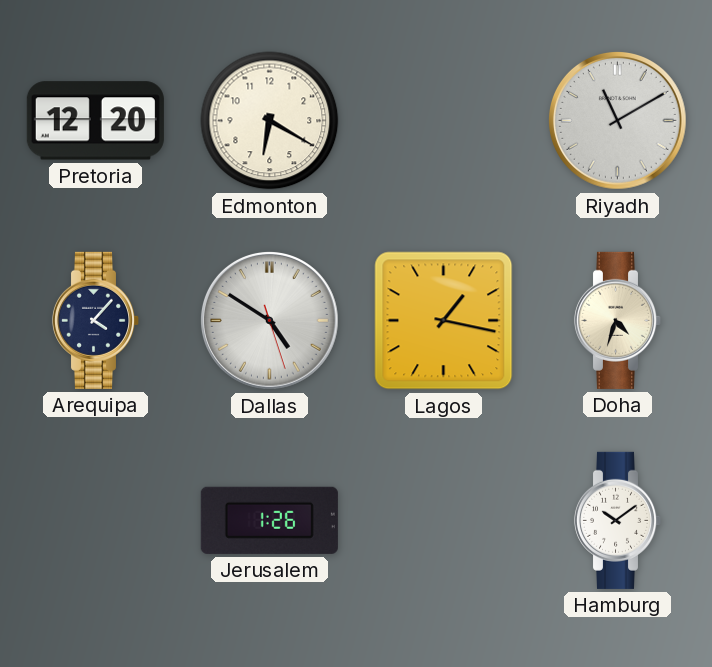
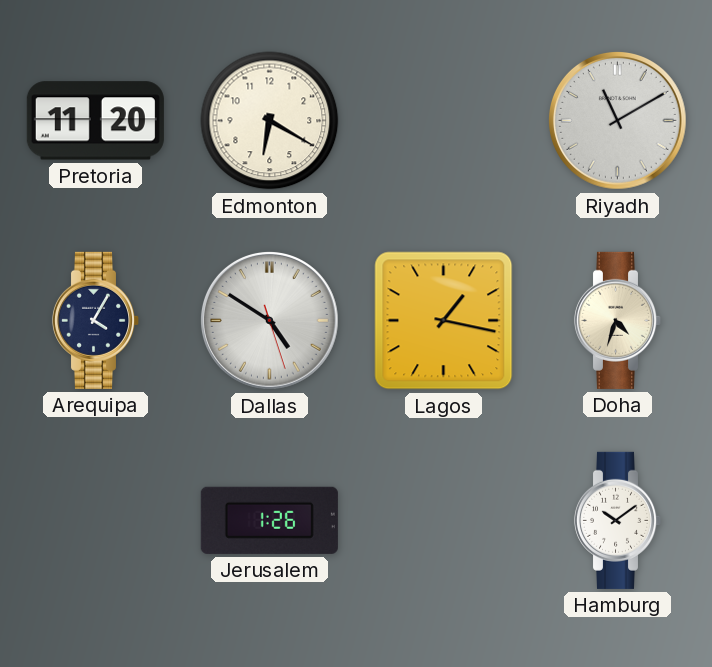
Pretoria: 12:20 -> 11:20
Arequipa: 4:07 -> 4:05
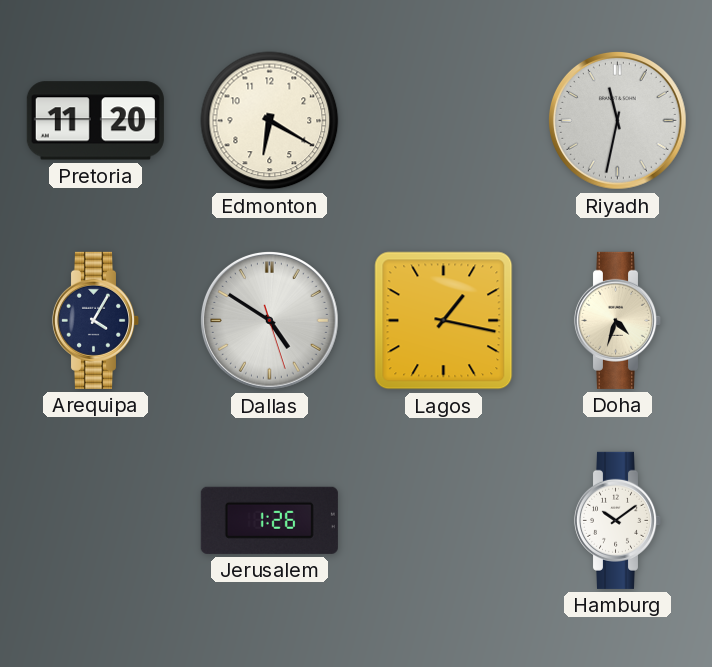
Riyadh: 11:10 -> 11:32
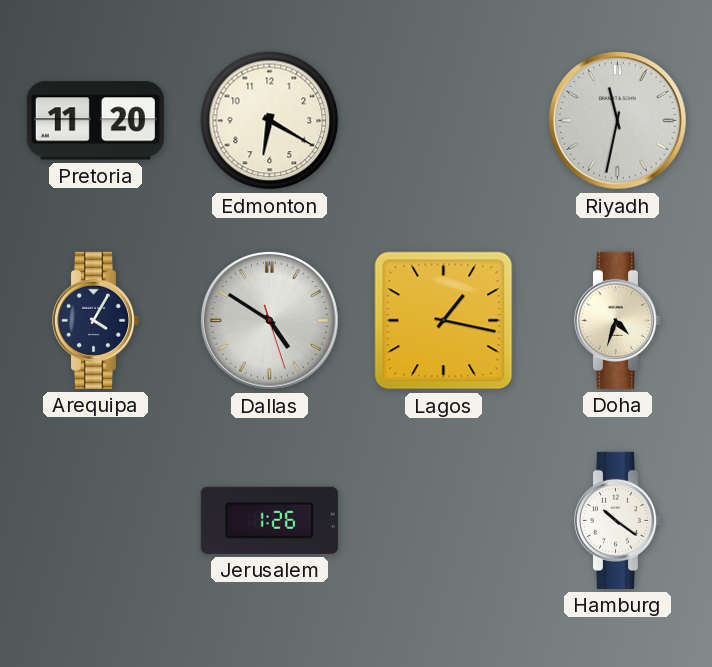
Hamburg: 10:09 -> 10:21
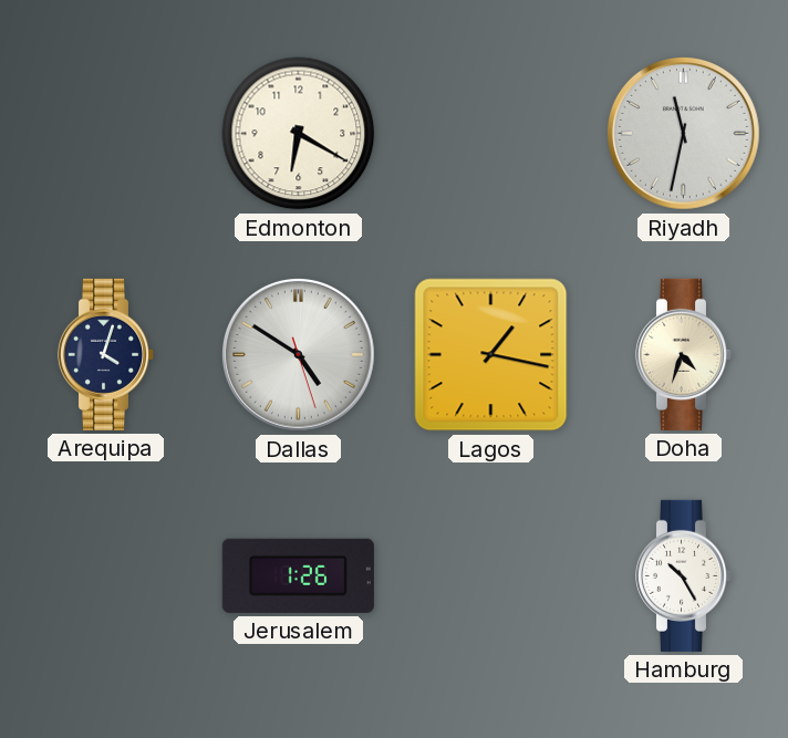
Pretoria: 11:20 -> none
Arequipa: 4:05 -> 4:03
Hamburg: 10:21 -> 10:25
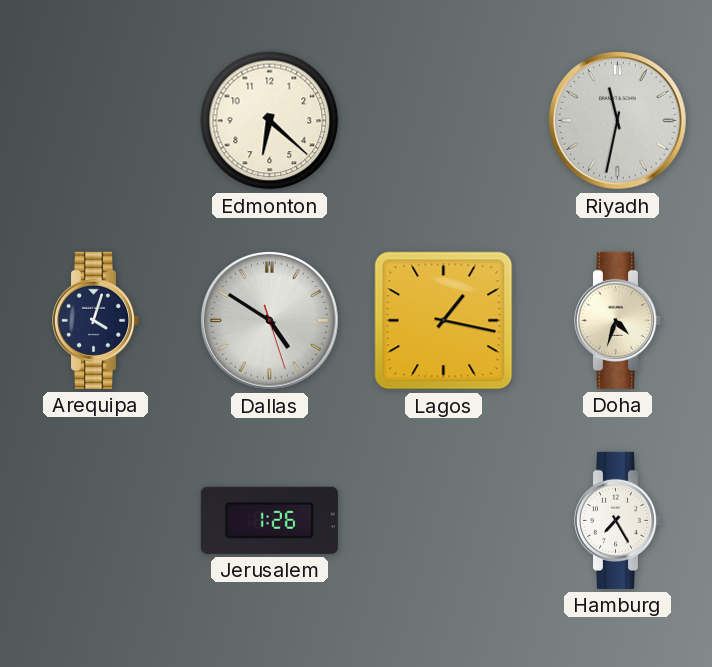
Edmonton: 6:20 -> 6:22
Hamburg: 10:25 -> 7:25
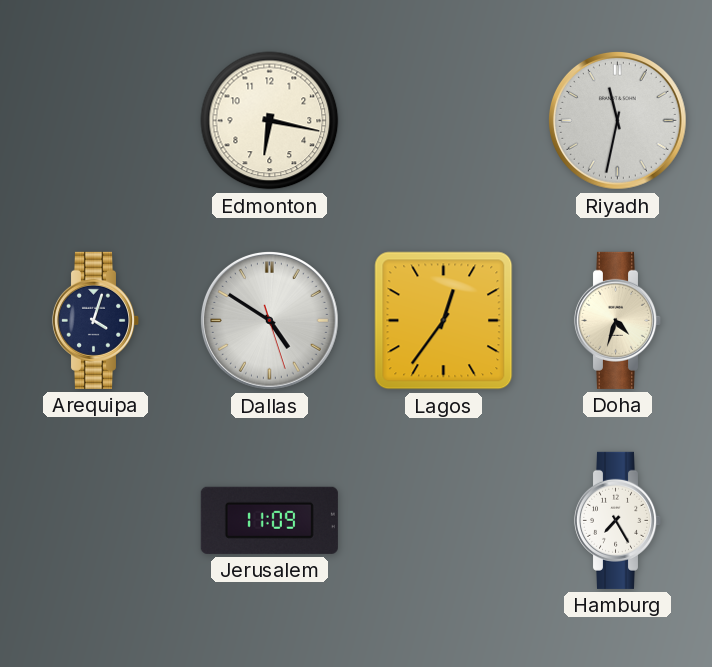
Edmonton: 6:22 -> 6:17
Lagos: 1:17 -> 12:36
Jerusalem: 1:26 -> 11:09
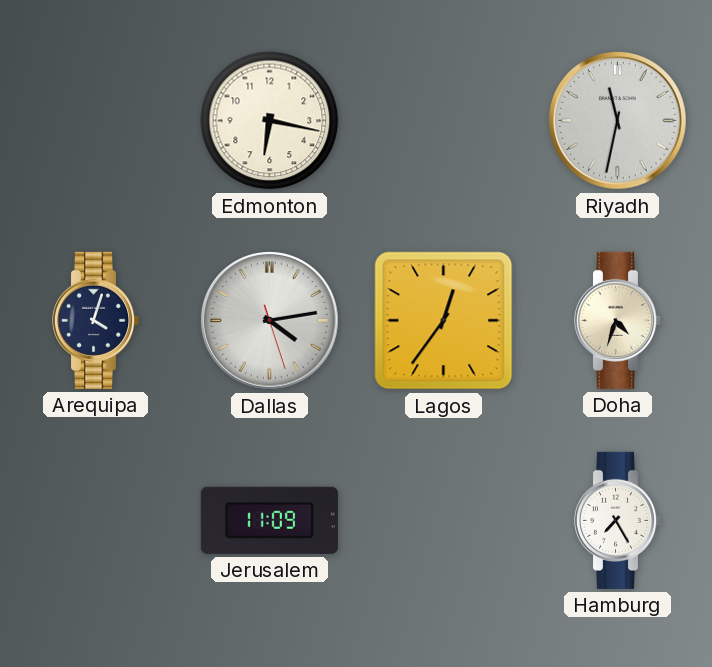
Dallas: 4:50 -> 4:13
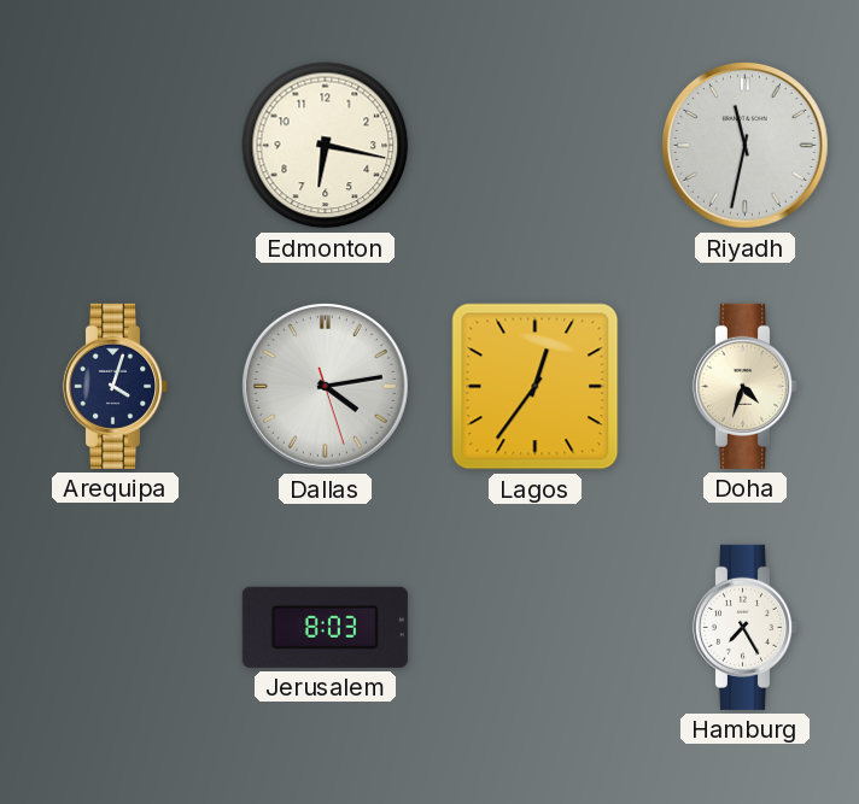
Jerusalem: 11:09 -> 8:03
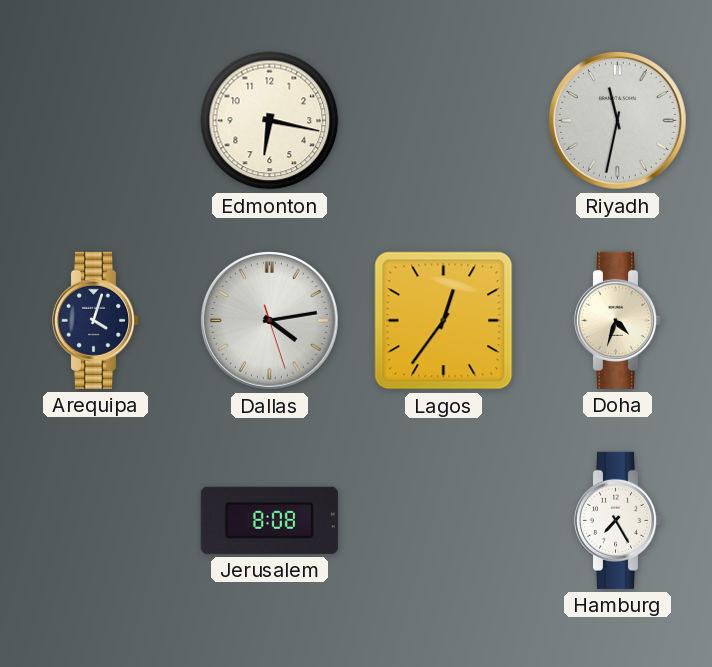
Jerusalem: 8:03 -> 8:08
